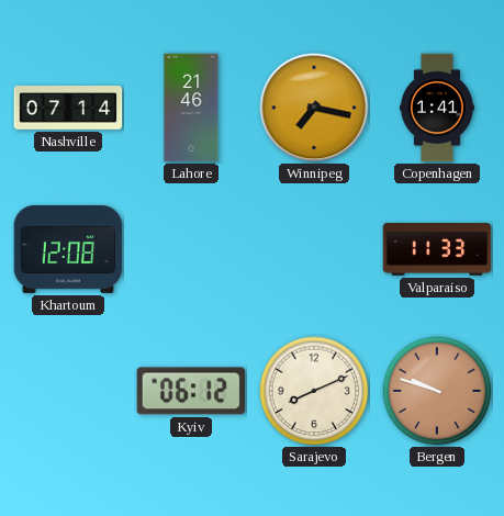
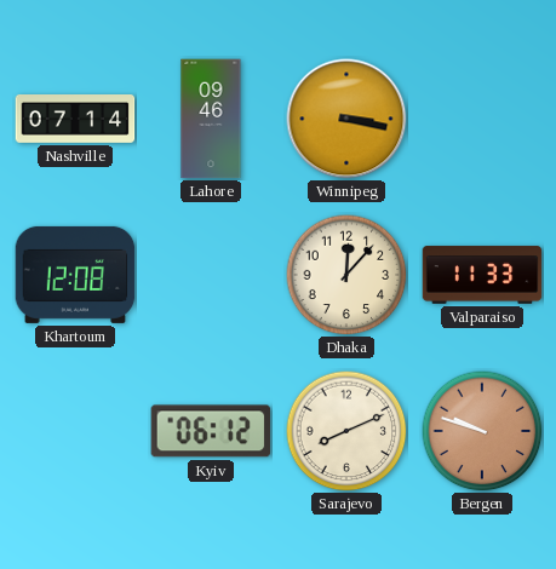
Lahore: 21:46 -> 09:46
Winnipeg: 7:17 -> 3:17
Copenhagen: 1:41 -> none
Dhaka: none -> 12:07
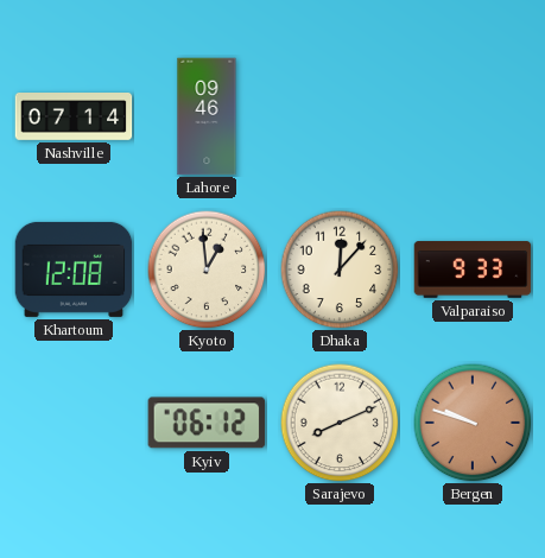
Winnipeg: 3:17 -> none
Kyoto: none -> 12:59
Valparaiso: 11:33 -> 9:33
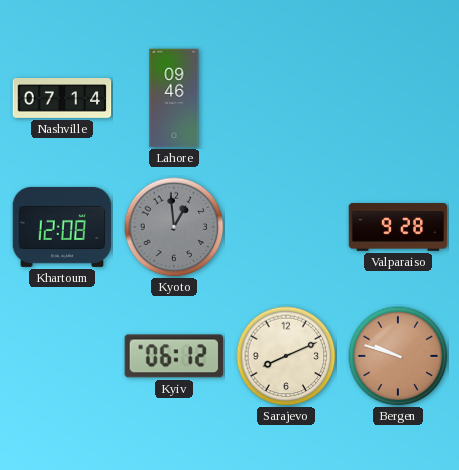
Kyoto dial: cream -> grey
Dhaka: 12:07 -> none
Valparaiso: 9:33 -> 9:28
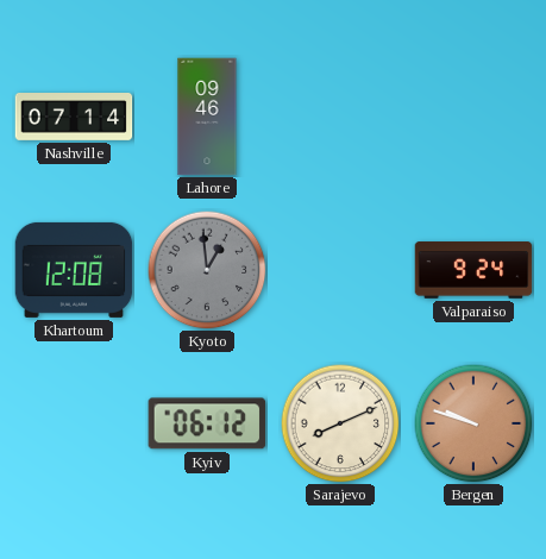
Valparaiso: 9:28 -> 9:24
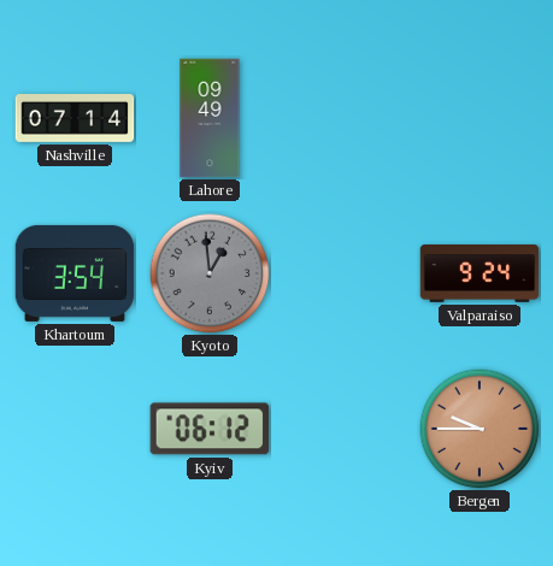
Lahore: 09:46 -> 09:49
Khartoum: 12:08 -> 3:54
Sarajevo: 8:11 -> none
Bergen: 9:48 -> 9:45
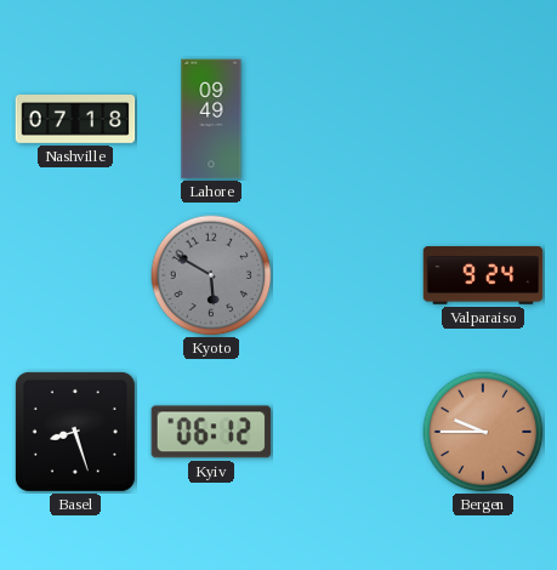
Nashville: 07:14 -> 07:18
Khartoum: 3:54 -> none
Kyoto: 12:59 -> 5:50
Basel: none -> 8:27
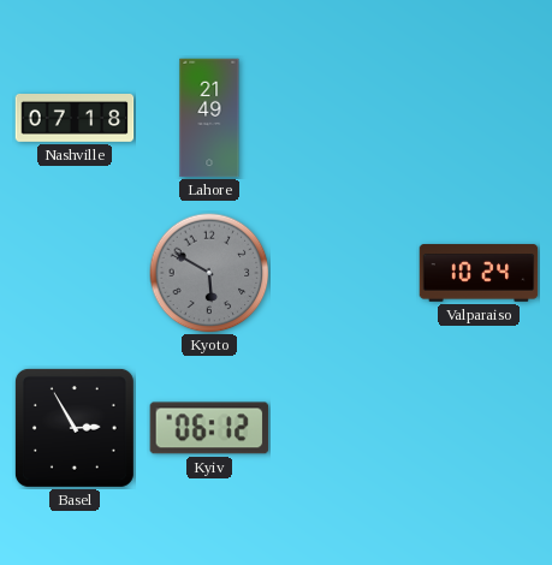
Lahore: 09:49 -> 21:49
Valparaiso: 9:24 -> 10:24
Basel: 8:27 -> 2:55
Bergen: 9:45 -> none
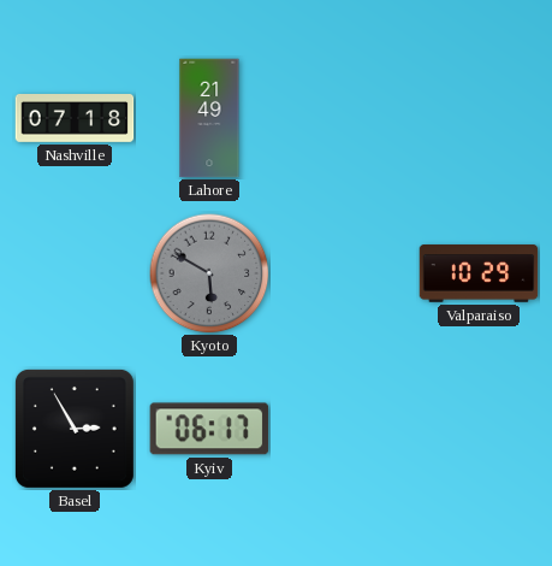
Valparaiso: 10:24 -> 10:29
Kyiv: 06:12 -> 06:17
